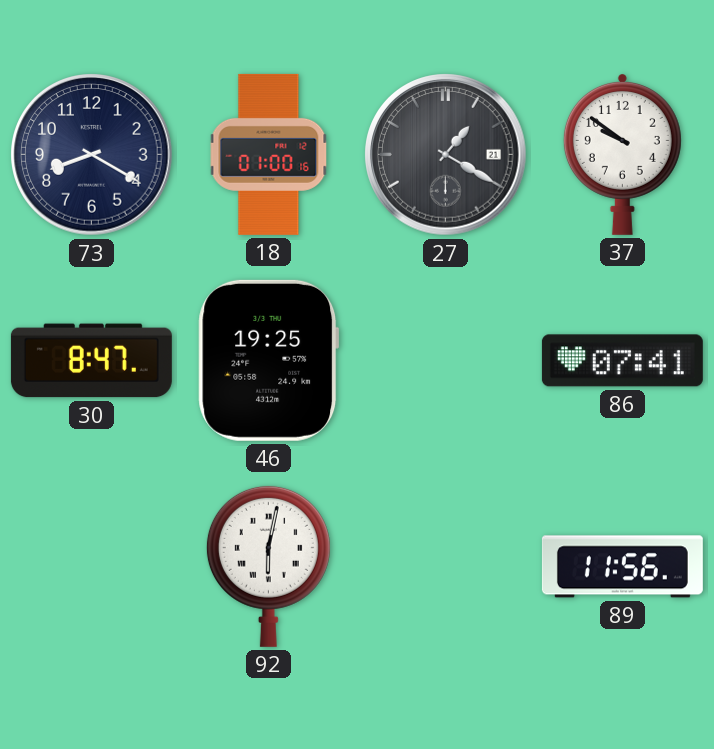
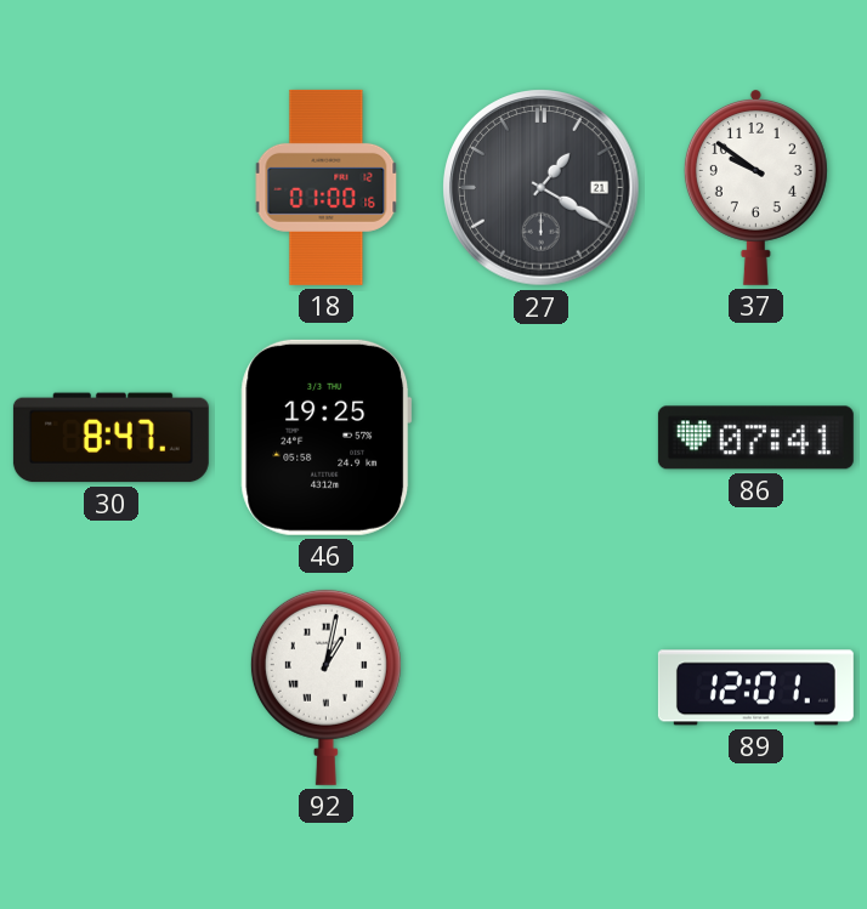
73: 8:20 -> none
92: 6:02 -> 1:02
89: 11:56 -> 12:01
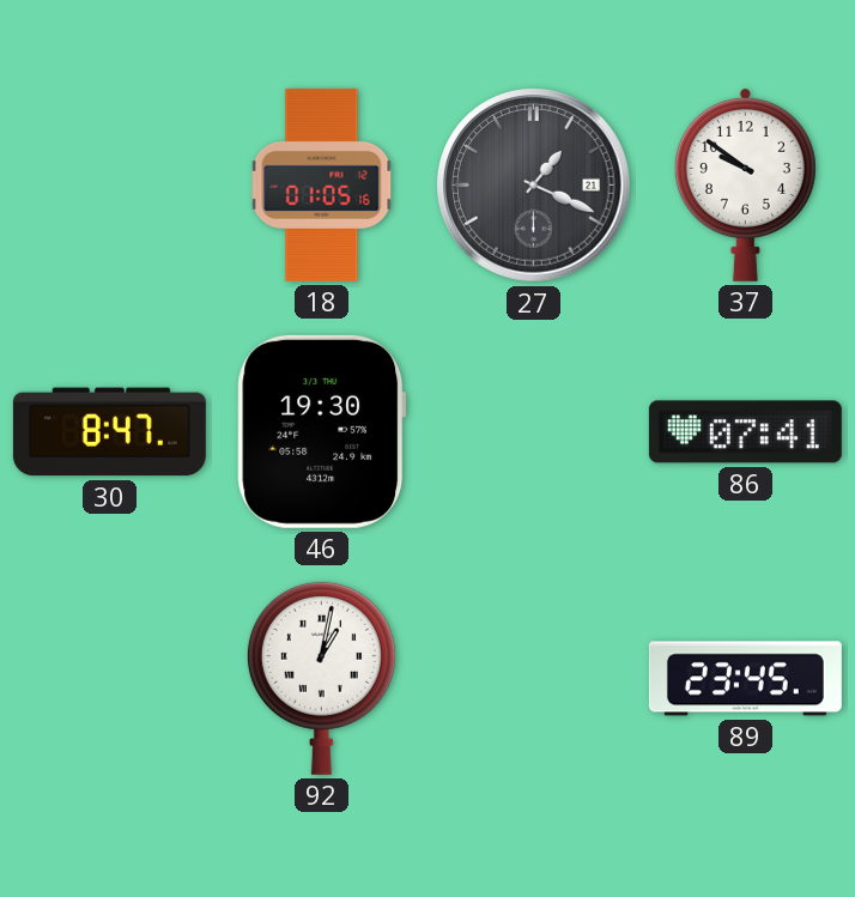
18: 01:00 -> 01:05
27: 1:20 -> 1:19
46: 19:25 -> 19:30
89: 12:01 -> 23:45
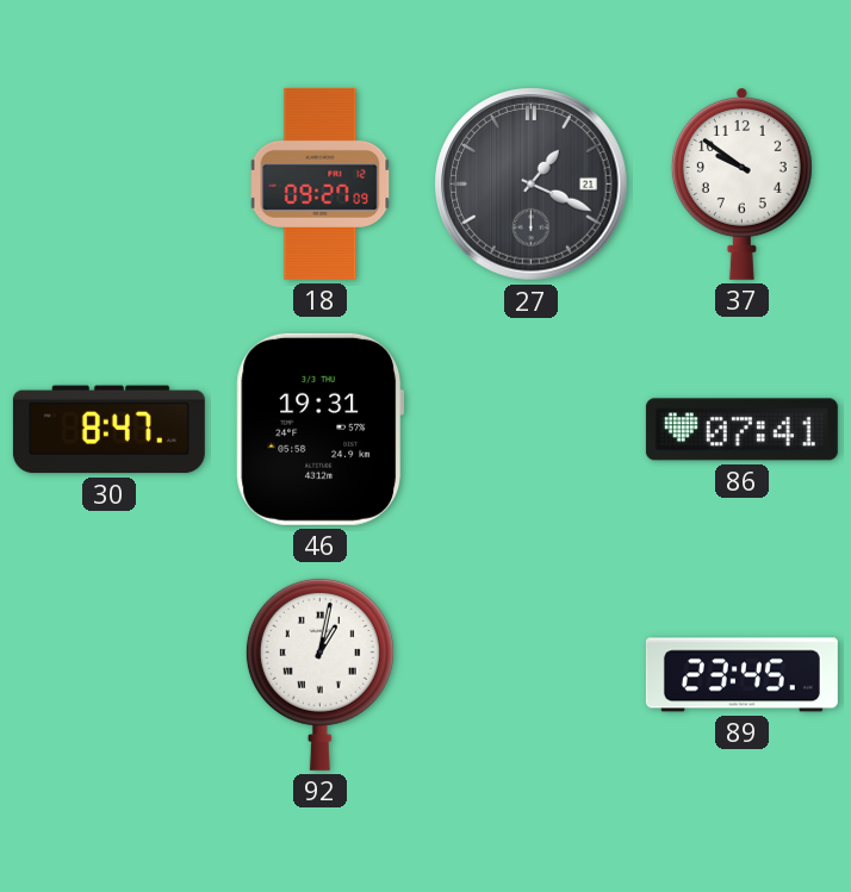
18: 01:05 -> 09:27
46: 19:30 -> 19:31
